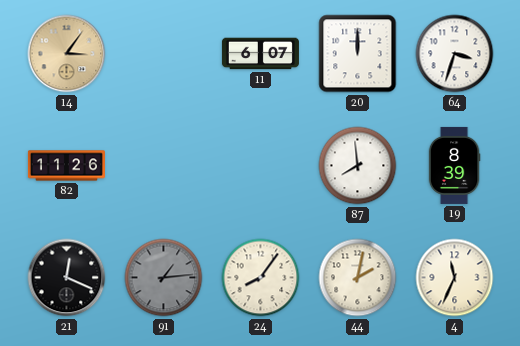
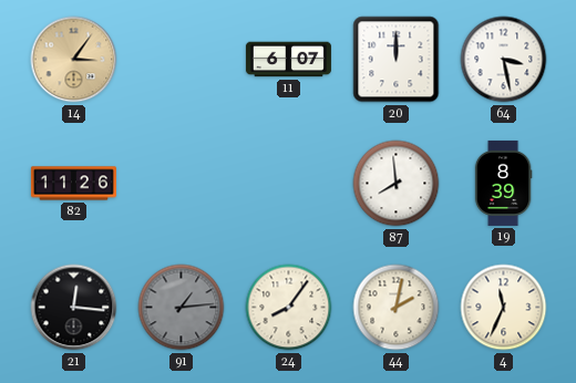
64: 3:33 -> 3:28
21: 12:19 -> 12:16
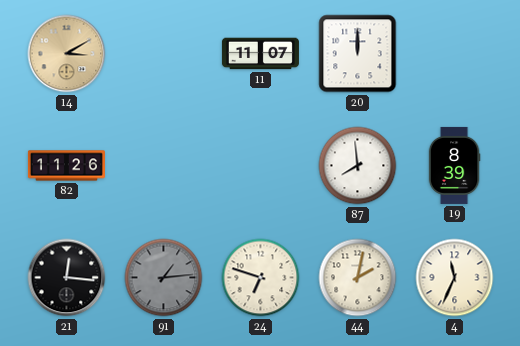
14: 3:06 -> 3:10
11: 6:07 -> 11:07
64: 3:28 -> none
24: 8:06 -> 6:48
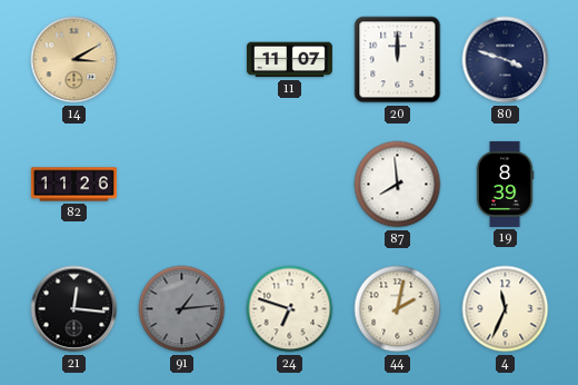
80: none -> 3:48
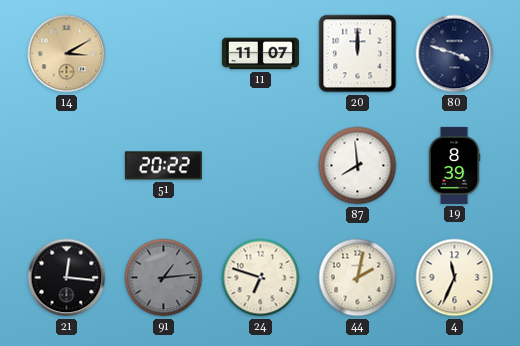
82: 11:26 -> none
51: none -> 20:22
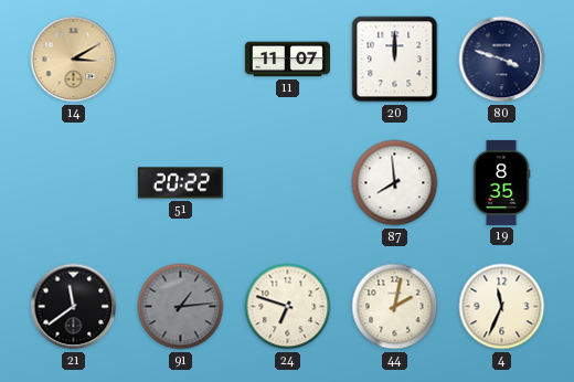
19: 8:39 -> 8:35
21: 12:16 -> 11:39
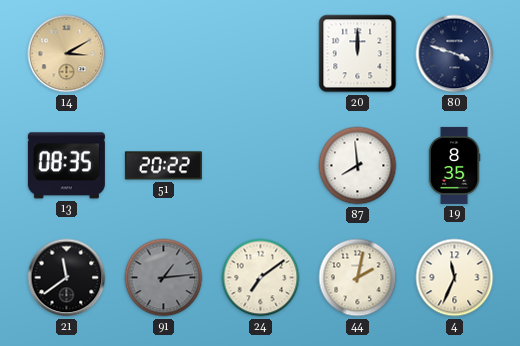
11: 11:07 -> none
13: none -> 08:35
24: 6:48 -> 7:09
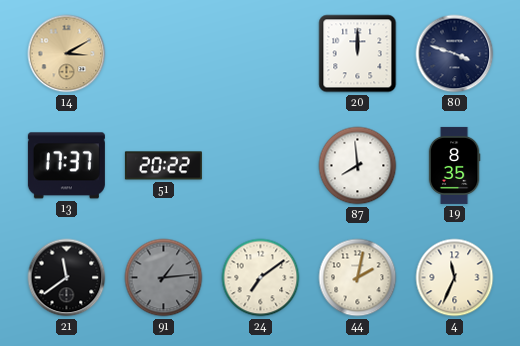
13: 08:35 -> 17:37
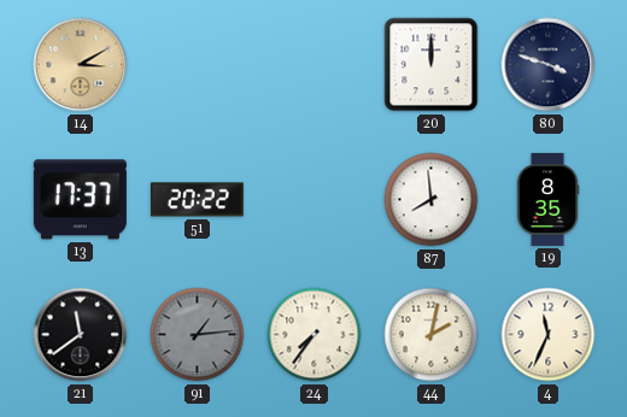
24: 7:09 -> 7:36
